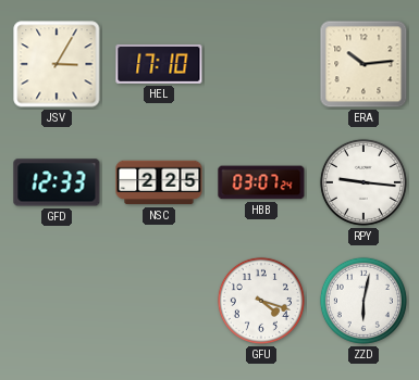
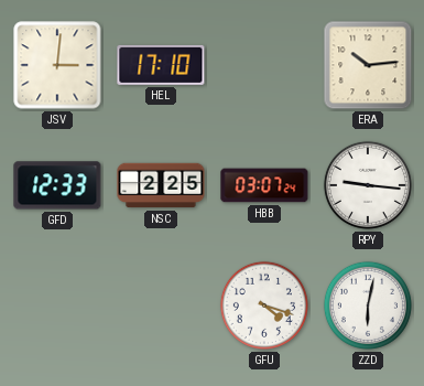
JSV: 3:05 -> 3:01
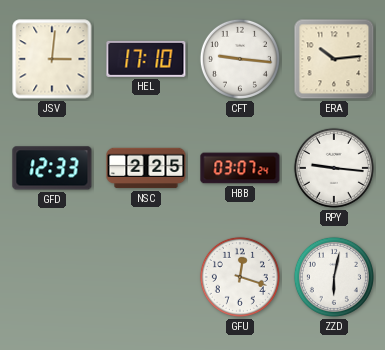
CFT: none -> 9:16
GFU: 4:18 -> 12:18
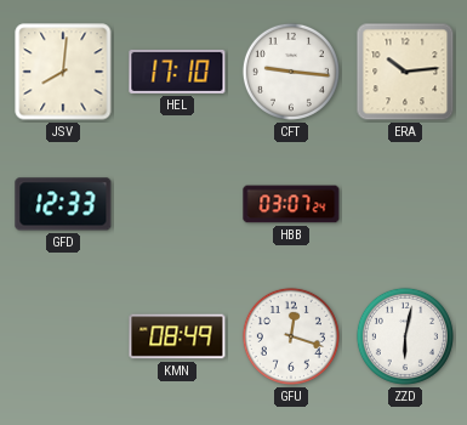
JSV: 3:01 -> 8:01
NSC: 2:25 -> none
RPY: 9:16 -> none
KMN: none -> 08:49
